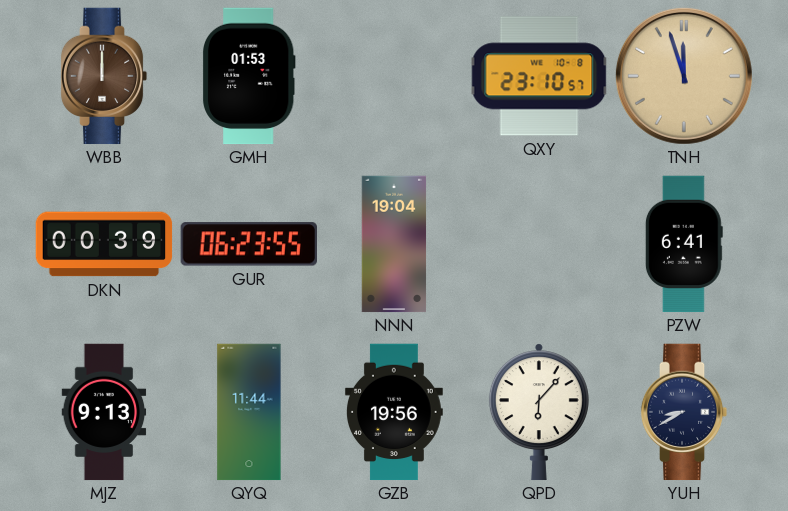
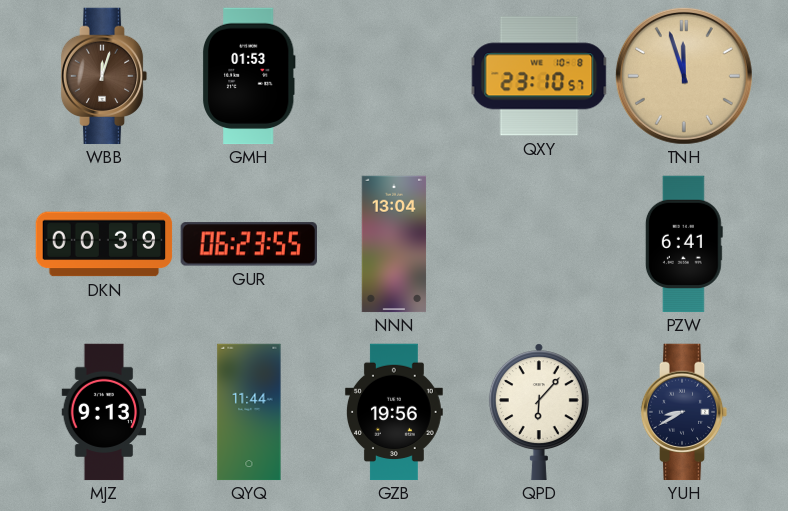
WBB: 12:00 -> 12:03
NNN: 19:04 -> 13:04
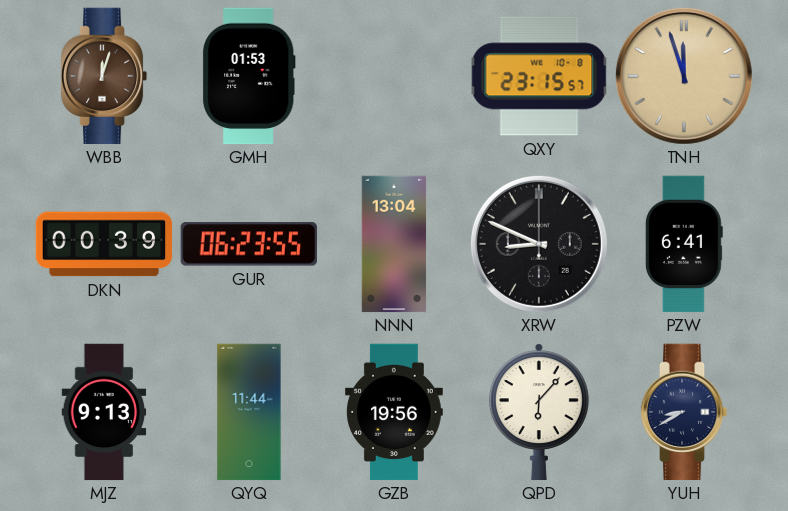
QXY: 23:10 -> 23:15
XRW: none -> 8:49
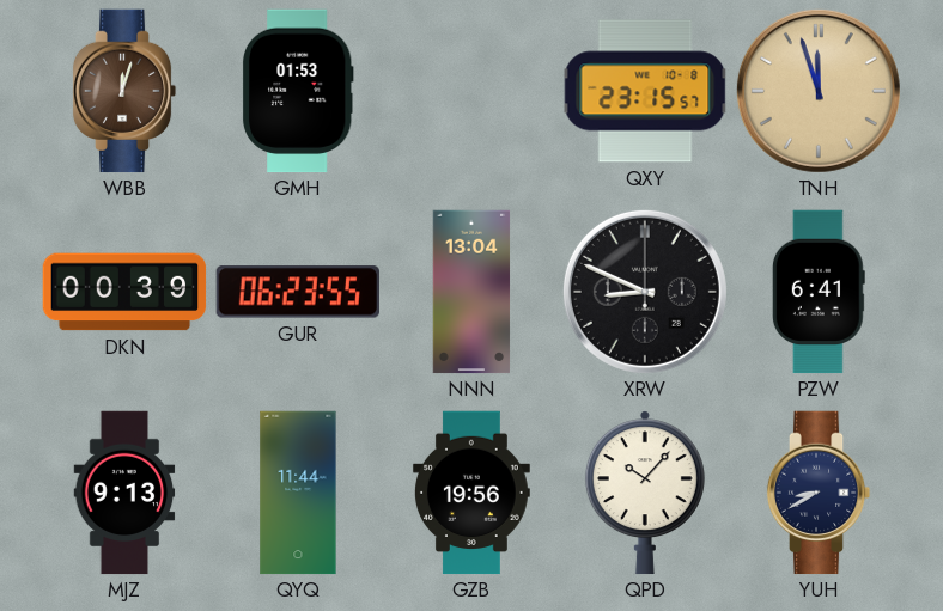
QPD: 6:07 -> 10:07
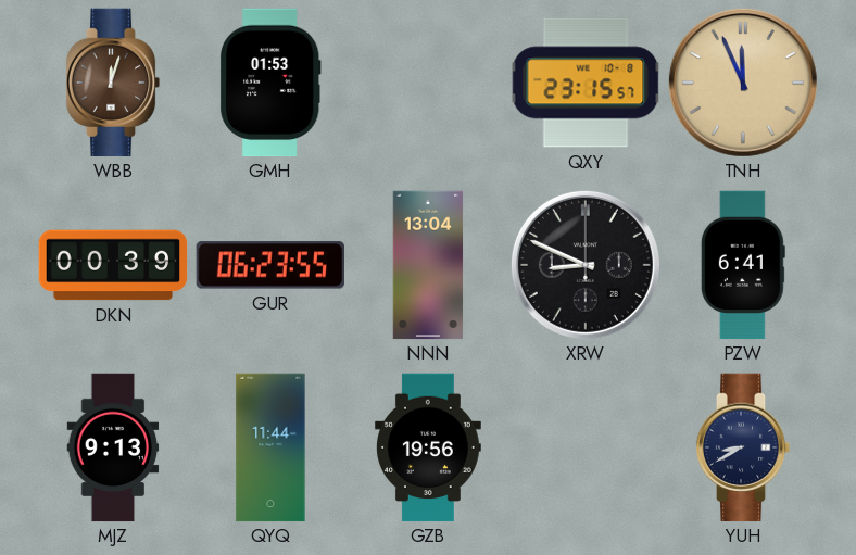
TNH: 11:57 -> 11:56
QPD: 10:07 -> none
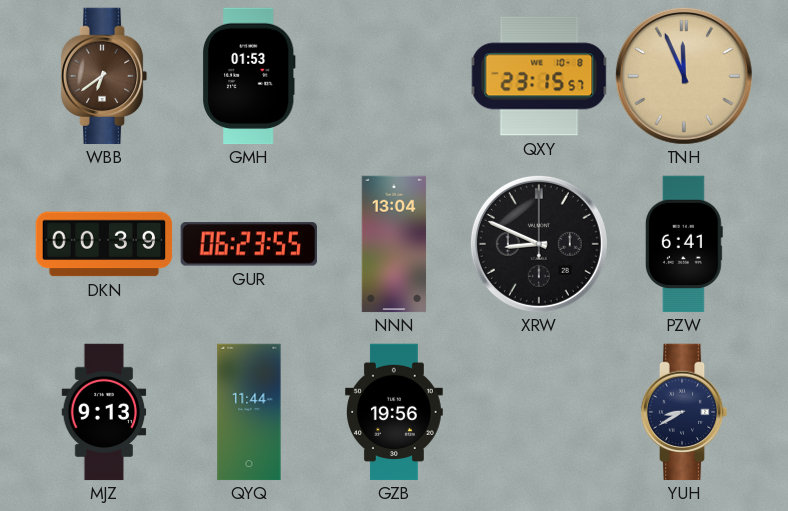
WBB: 12:03 -> 6:39
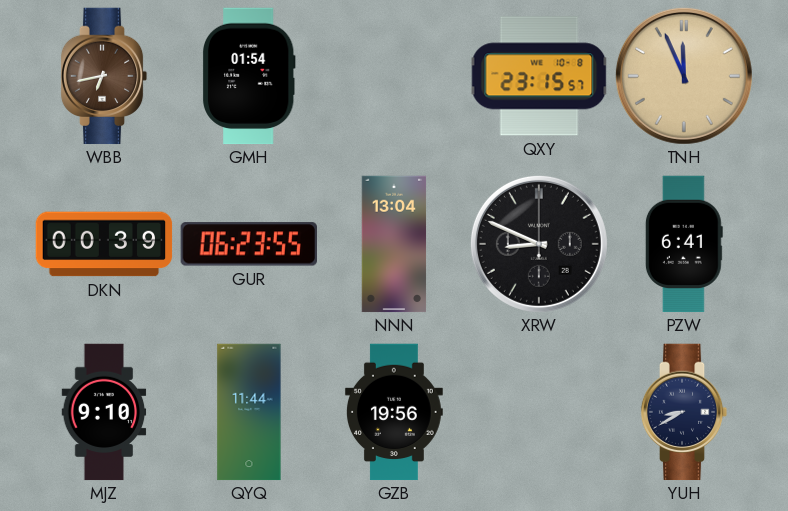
WBB: 6:39 -> 6:43
GMH: 01:53 -> 01:54
MJZ: 9:13 -> 9:10
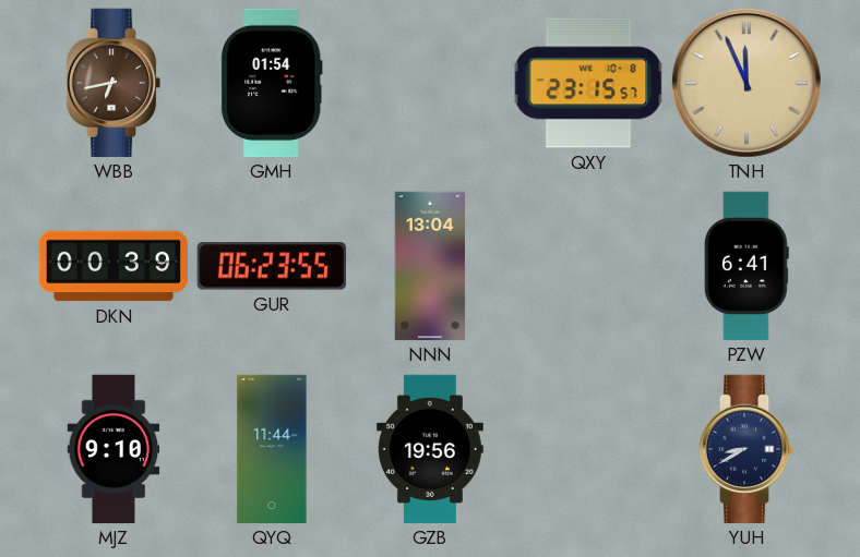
XRW: 8:49 -> none
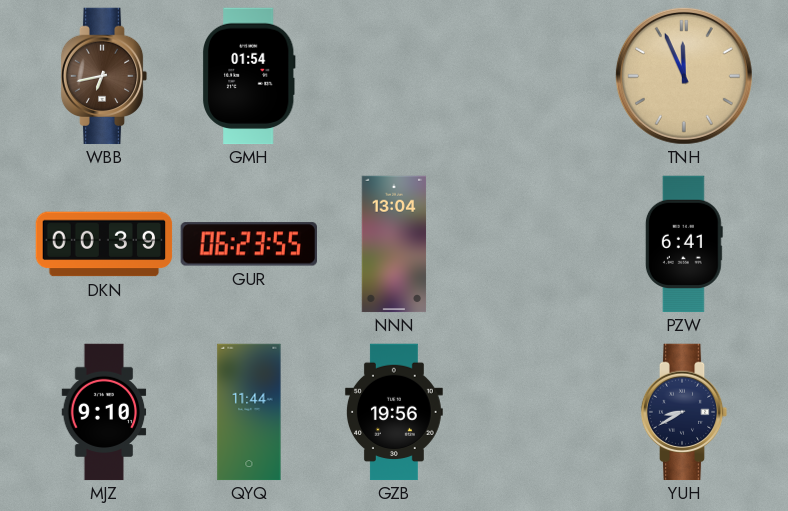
QXY: 23:15 -> none
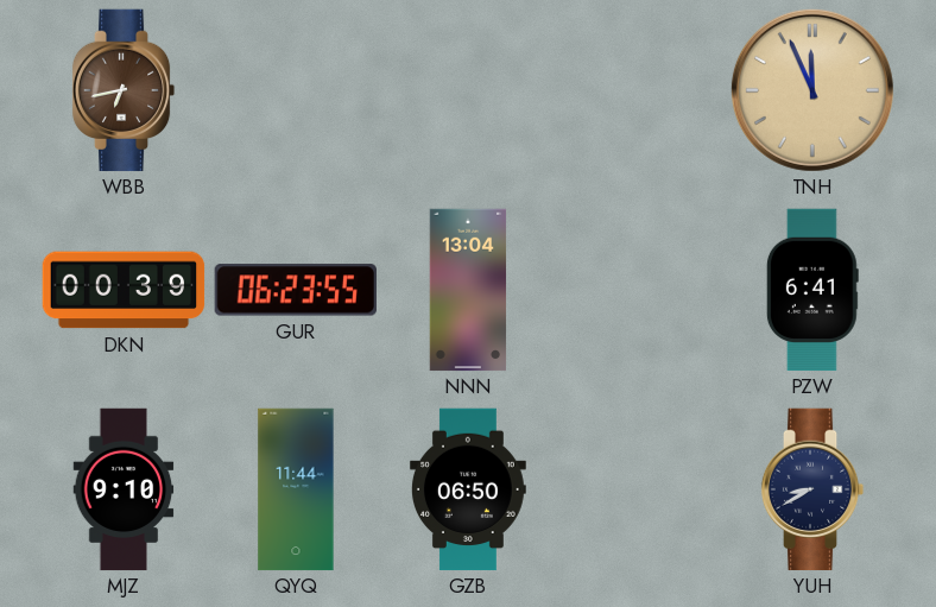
GMH: 01:54 -> none
GZB: 19:56 -> 06:50
